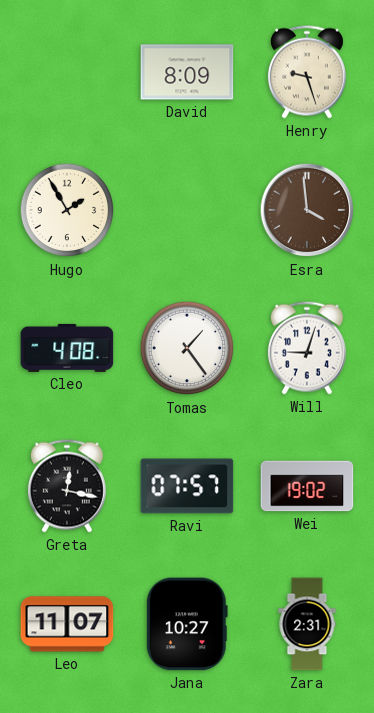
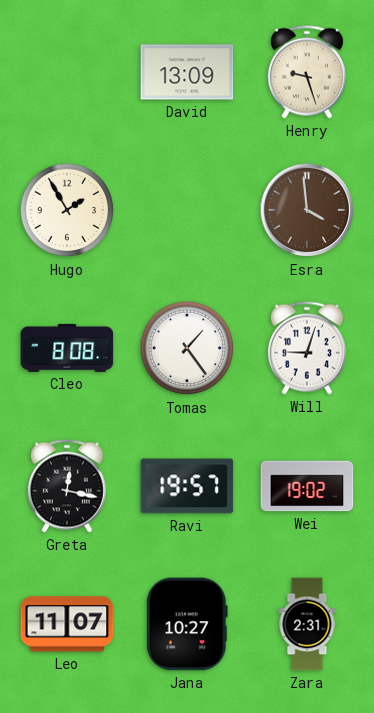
David: 8:09 -> 13:09
Cleo: 4:08 -> 8:08
Ravi: 07:57 -> 19:57
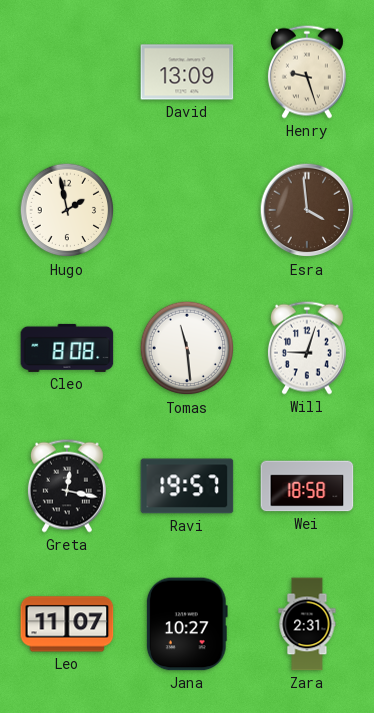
Hugo: 1:55 -> 1:58
Tomas: 1:24 -> 11:29
Wei: 19:02 -> 18:58
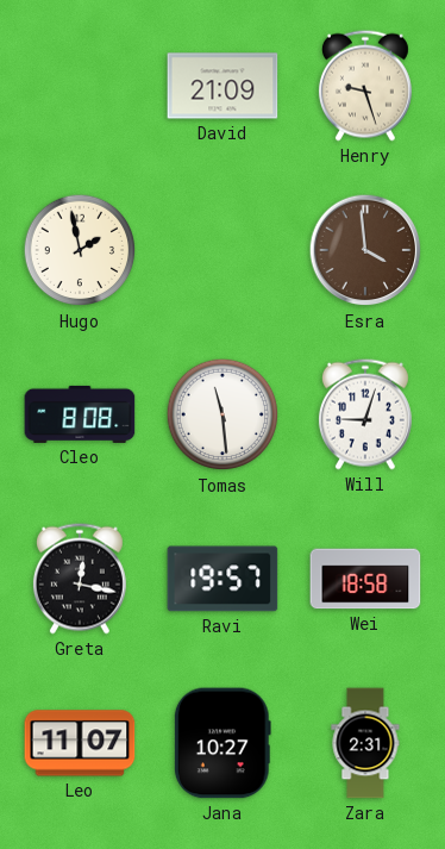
David: 13:09 -> 21:09
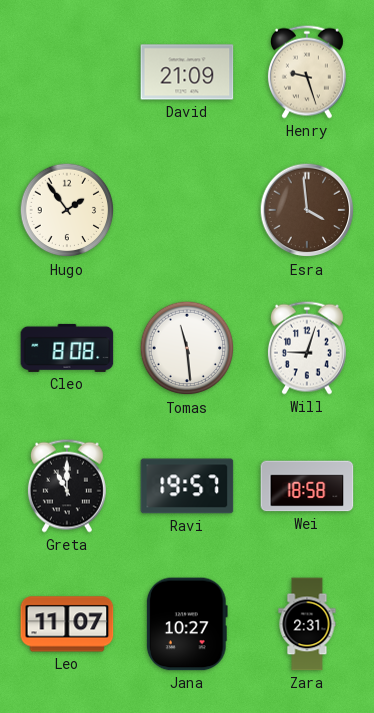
Hugo: 1:58 -> 1:54
Greta: 12:17 -> 11:00
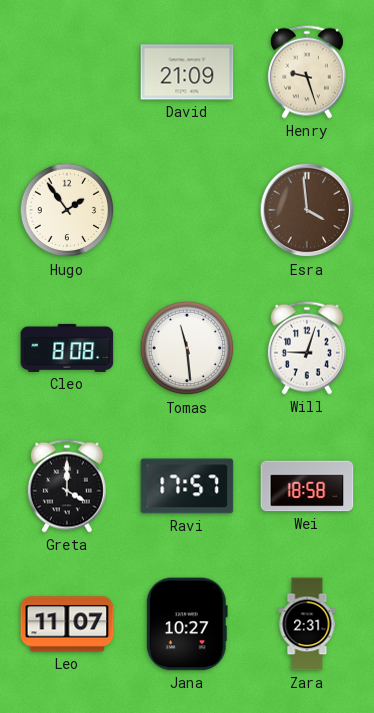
Greta: 11:00 -> 4:00
Ravi: 19:57 -> 17:57
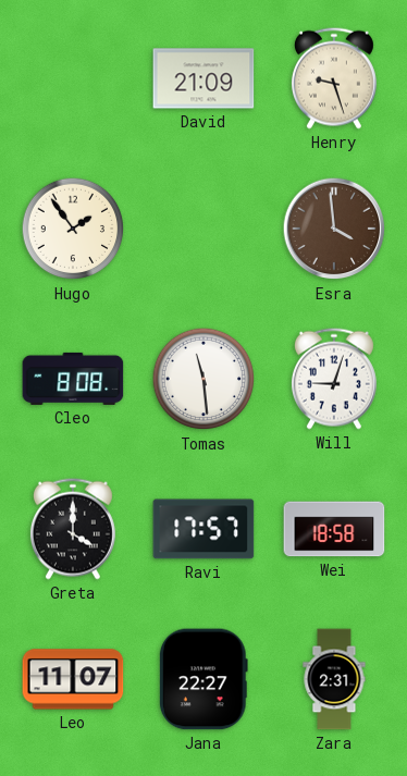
Jana: 10:27 -> 22:27
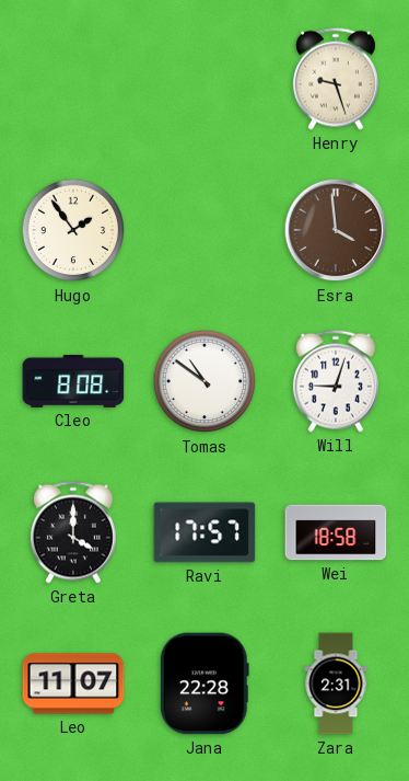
David: 21:09 -> none
Tomas: 11:29 -> 10:51
Jana: 22:27 -> 22:28
